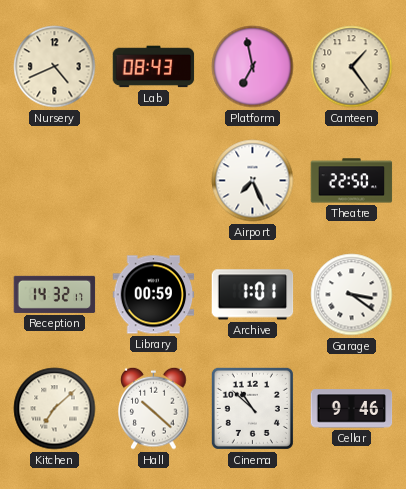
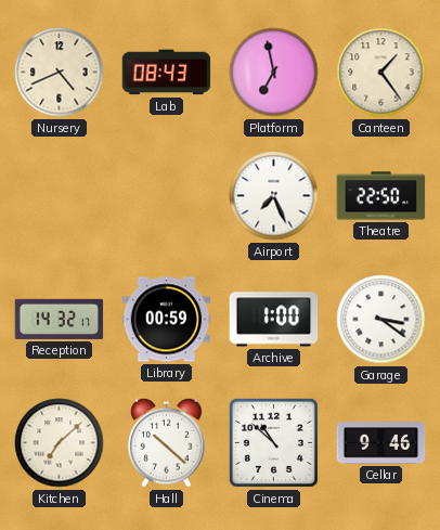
Archive: 1:01 -> 1:00
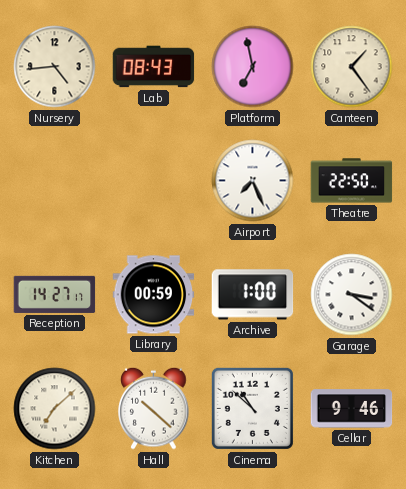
Nursery: 4:41 -> 4:44
Reception: 14:32 -> 14:27
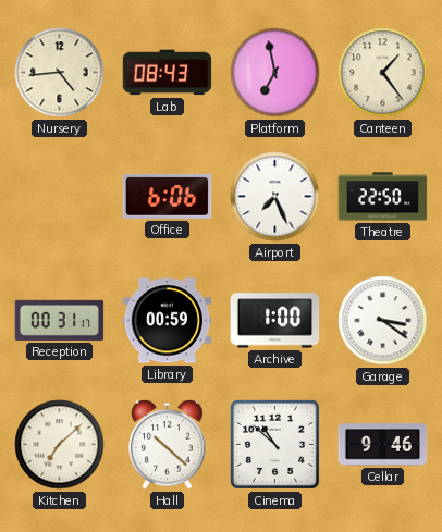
Office: none -> 6:06
Reception: 14:27 -> 00:31
